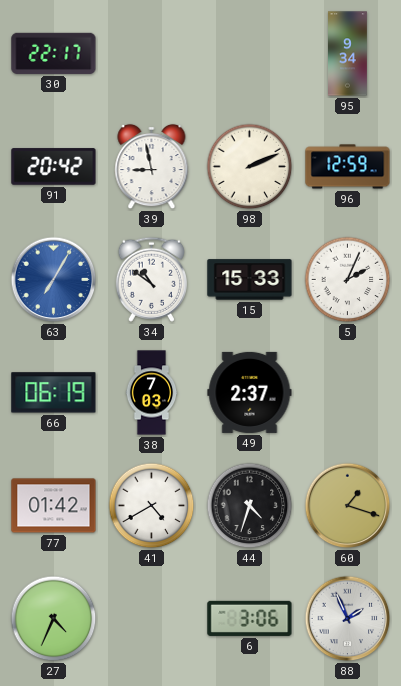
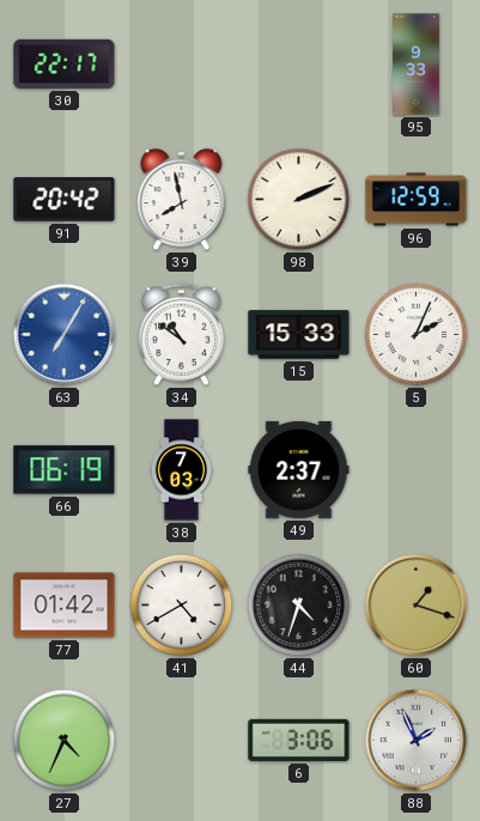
95: 9:34 -> 9:33
39: 8:58 -> 7:58
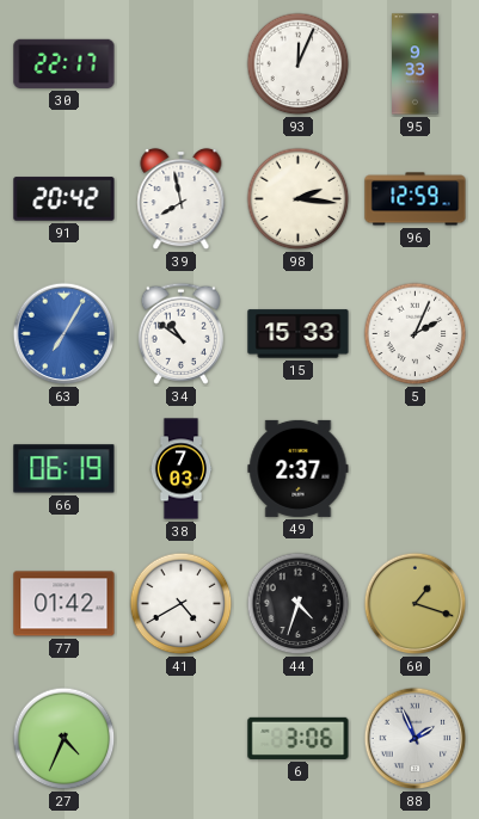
93: none -> 12:04
98: 2:11 -> 2:16
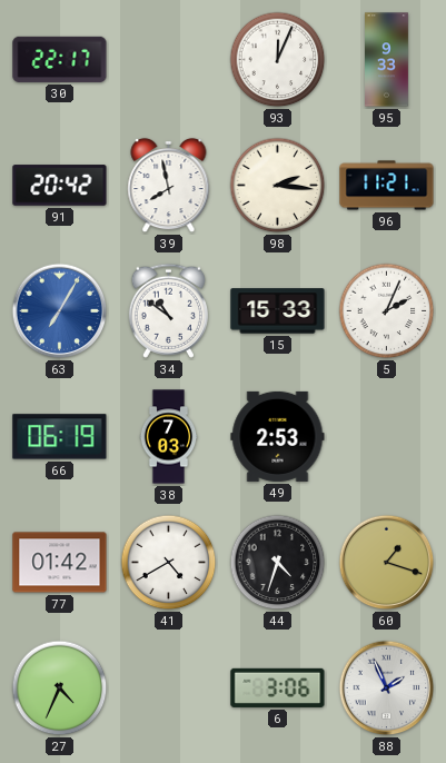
96: 12:59 -> 11:21
49: 2:37 -> 2:53
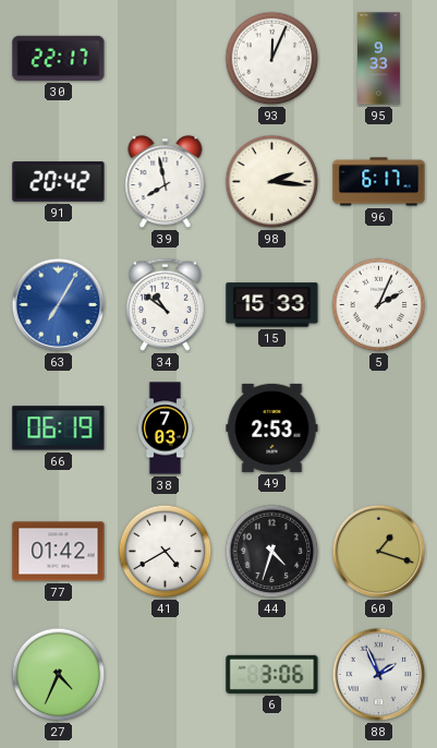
96: 11:21 -> 6:17
